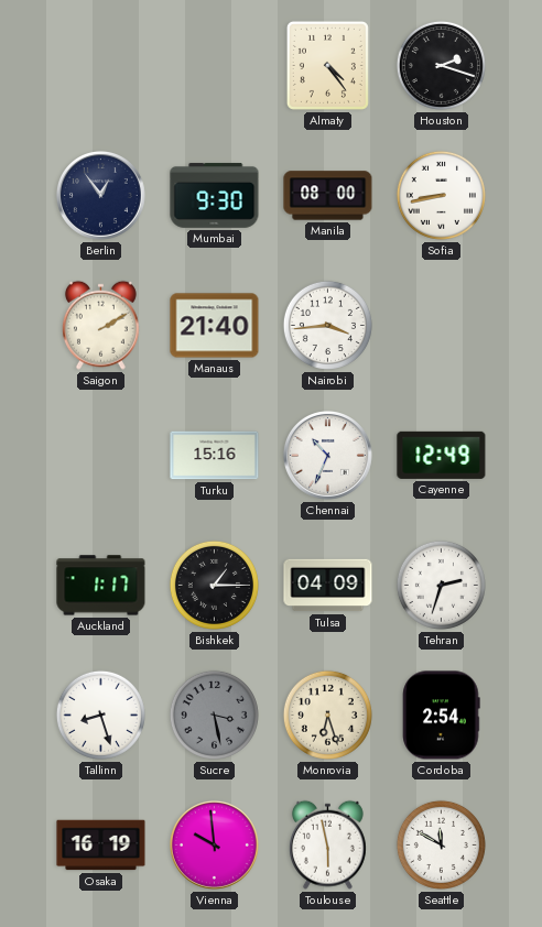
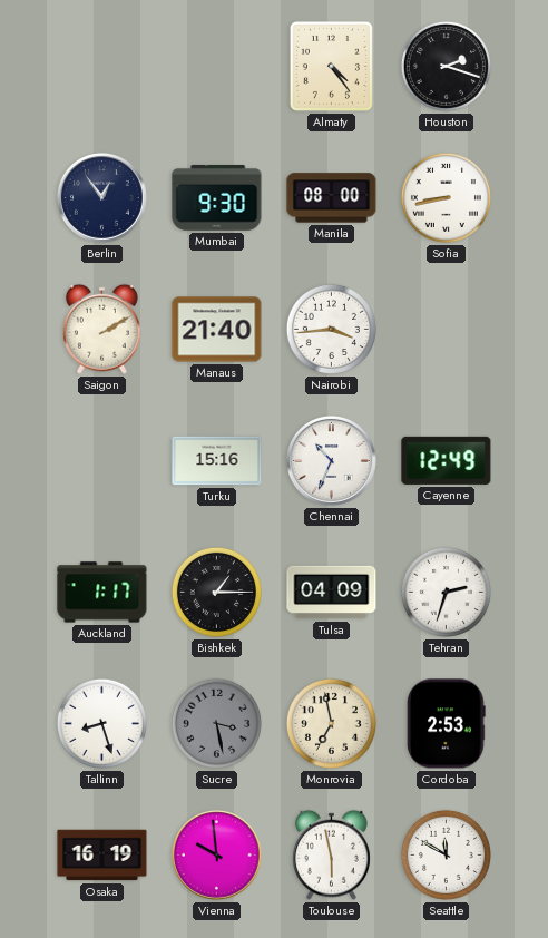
Monrovia: 6:27 -> 6:58
Cordoba: 2:54 -> 2:53
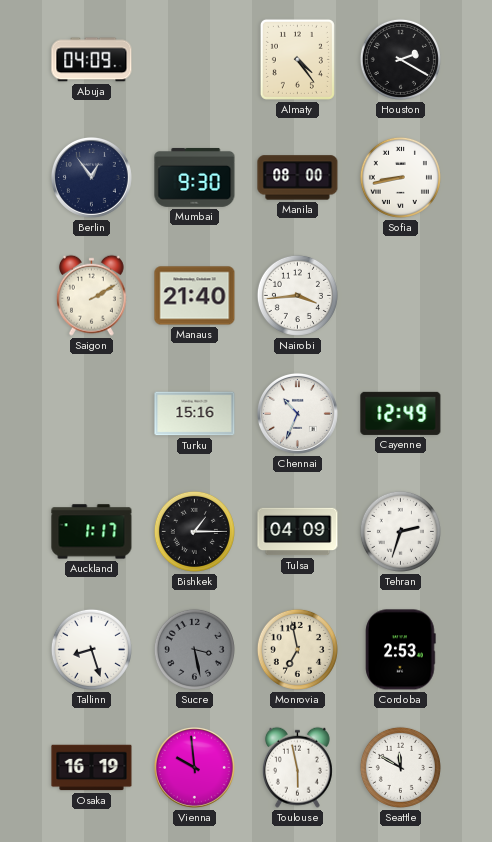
Abuja: none -> 04:09
Houston: 2:18 -> 2:20
